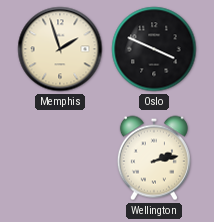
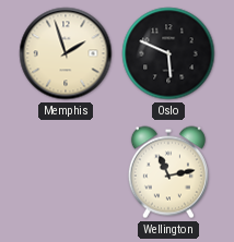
Oslo: 3:49 -> 5:49
Wellington: 2:13 -> 11:13
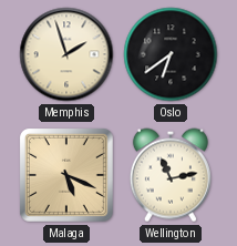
Oslo: 5:49 -> 6:39
Malaga: none -> 5:19
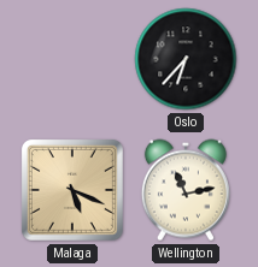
Memphis: 1:57 -> none
Oslo: 6:39 -> 6:37
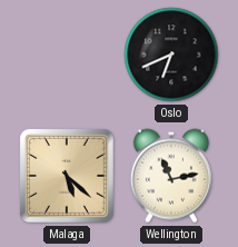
Oslo: 6:37 -> 6:41
Malaga: 5:19 -> 5:22
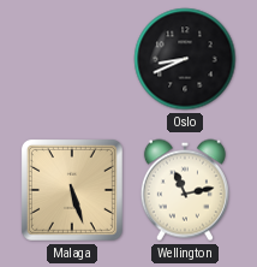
Oslo: 6:41 -> 8:41
Malaga: 5:22 -> 5:27
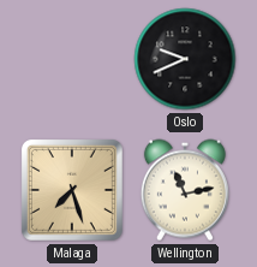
Oslo: 8:41 -> 9:41
Malaga: 5:27 -> 7:27
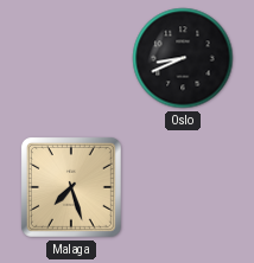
Oslo: 9:41 -> 8:41
Wellington: 11:13 -> none
